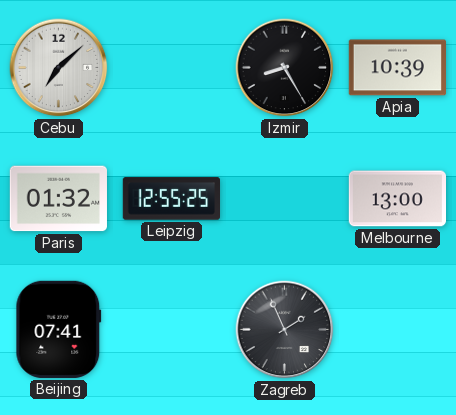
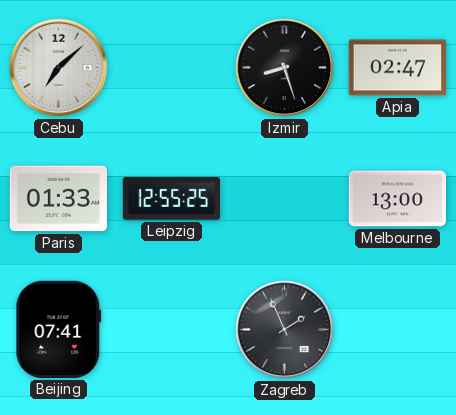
Izmir: 8:25 -> 8:27
Apia: 10:39 -> 02:47
Paris: 01:32 -> 01:33
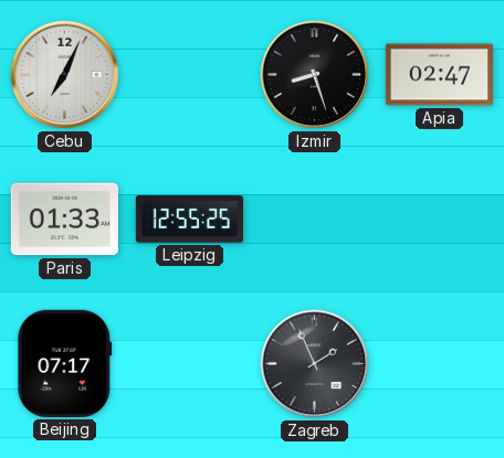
Cebu: 7:08 -> 7:04
Melbourne: 13:00 -> none
Beijing: 07:41 -> 07:17
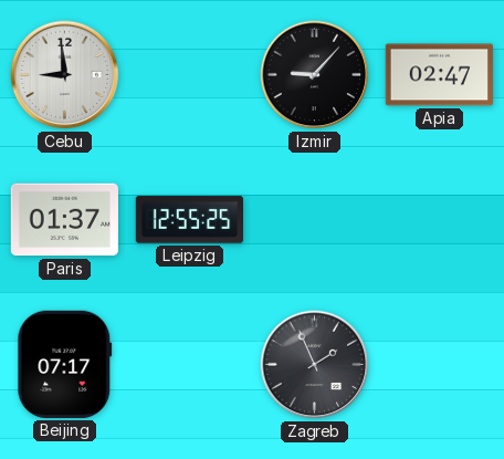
Cebu: 7:04 -> 8:59
Izmir: 8:27 -> 9:07
Paris: 01:33 -> 01:37
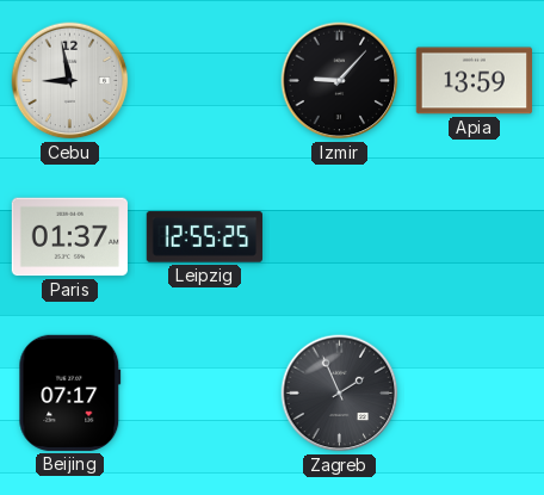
Cebu: 8:59 -> 8:58
Apia: 02:47 -> 13:59
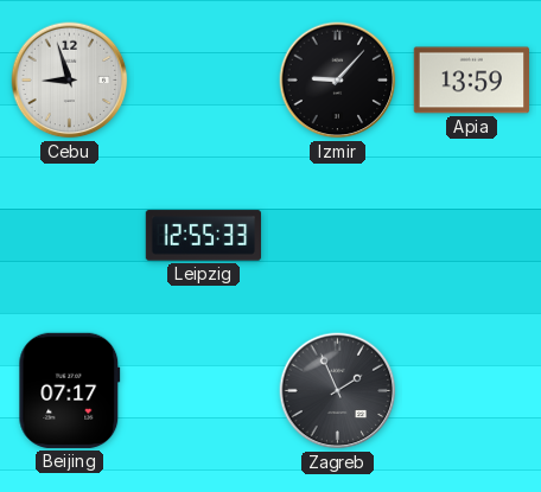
Cebu: 8:58 -> 8:57
Paris: 01:37 -> none
Leipzig: 12:55:25 -> 12:55:33
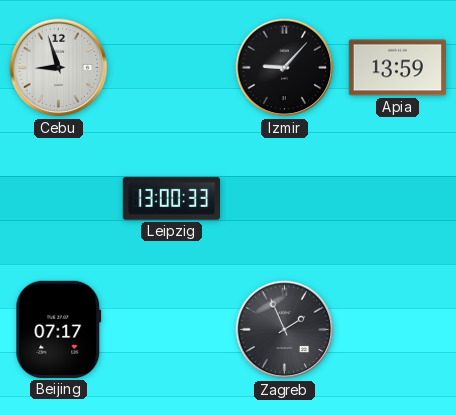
Leipzig: 12:55 -> 13:00
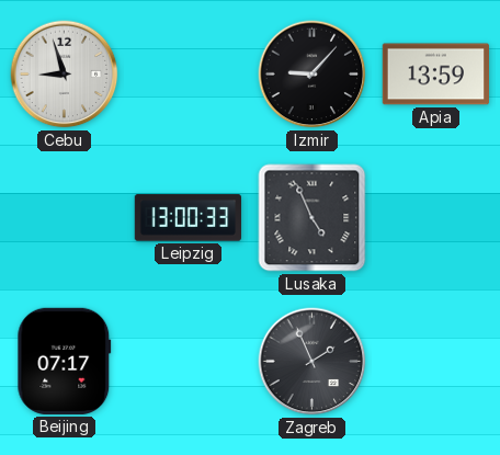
Lusaka: none -> 4:56
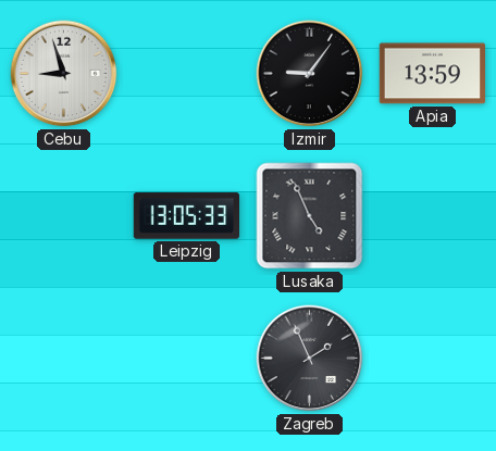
Izmir: 9:07 -> 9:06
Leipzig: 13:00 -> 13:05
Beijing: 07:17 -> none
